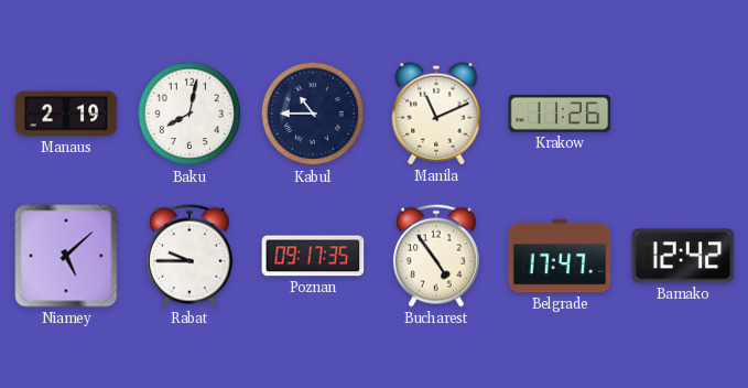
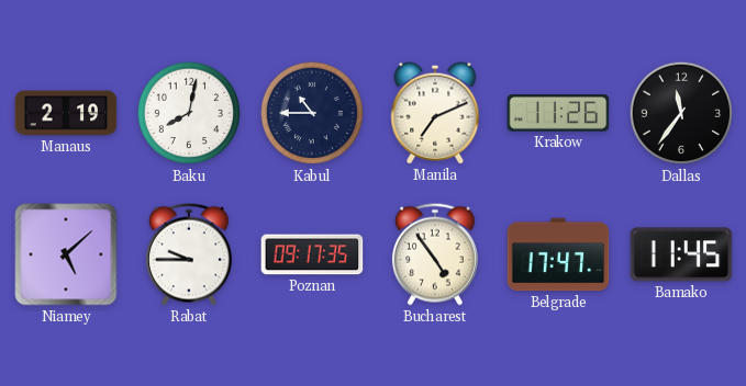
Manila: 11:11 -> 7:11
Dallas: none -> 11:36
Bamako: 12:42 -> 11:45
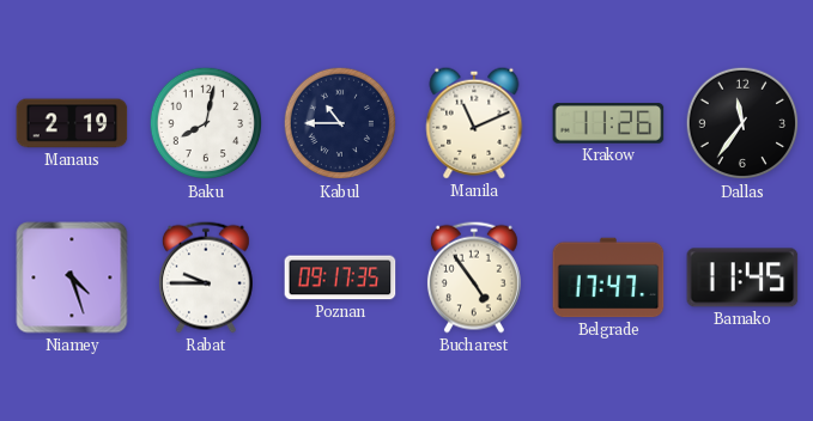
Manila: 7:11 -> 11:11
Niamey: 5:08 -> 4:27
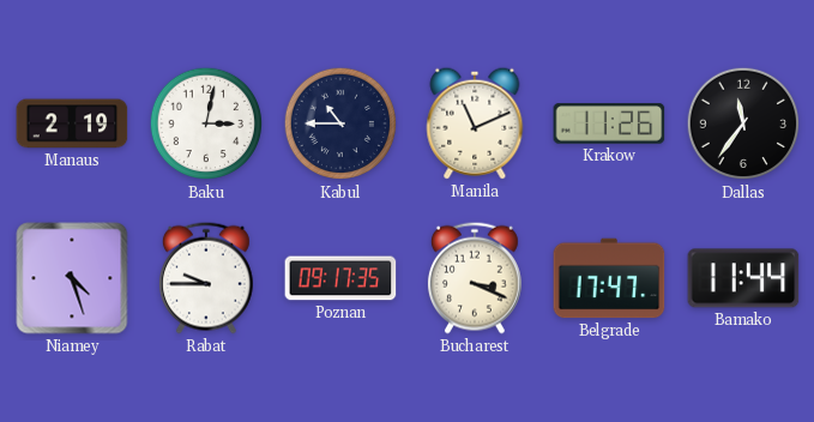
Baku: 8:02 -> 3:02
Bucharest: 4:54 -> 3:19
Bamako: 11:45 -> 11:44
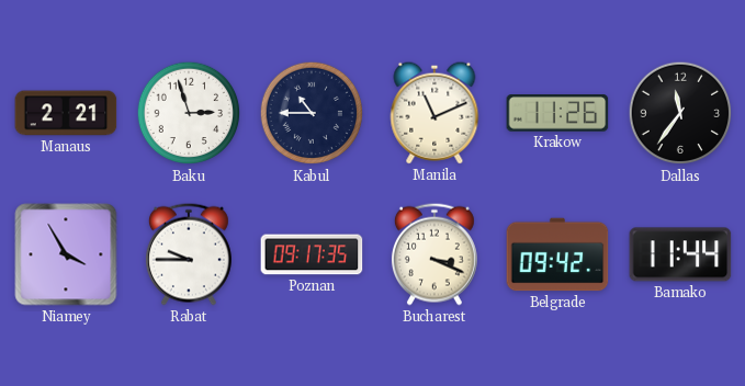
Manaus: 2:19 -> 2:21
Baku: 3:02 -> 2:57
Niamey: 4:27 -> 3:55
Belgrade: 17:47 -> 09:42
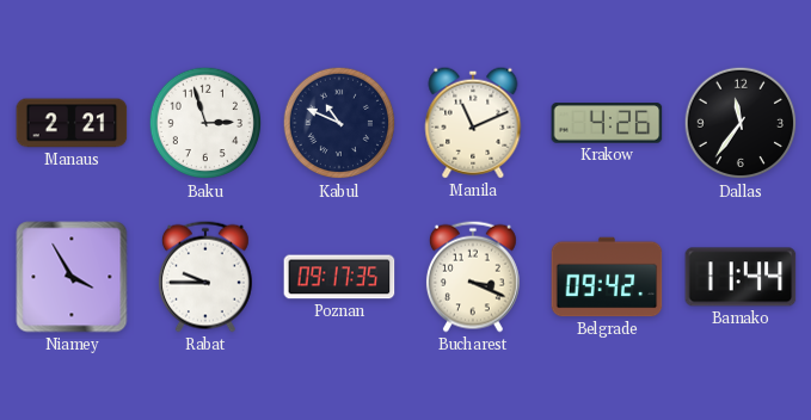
Kabul: 10:45 -> 10:49
Krakow: 11:26 -> 4:26
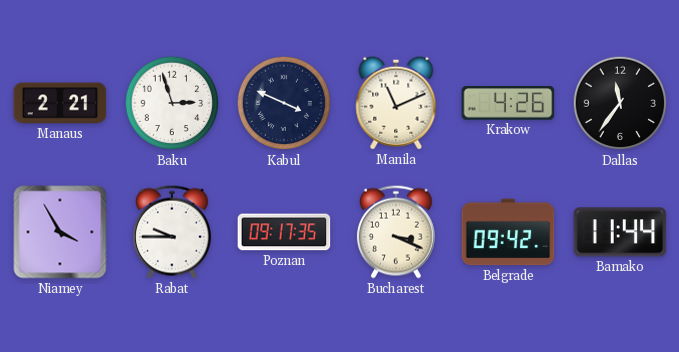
Kabul: 10:49 -> 3:49
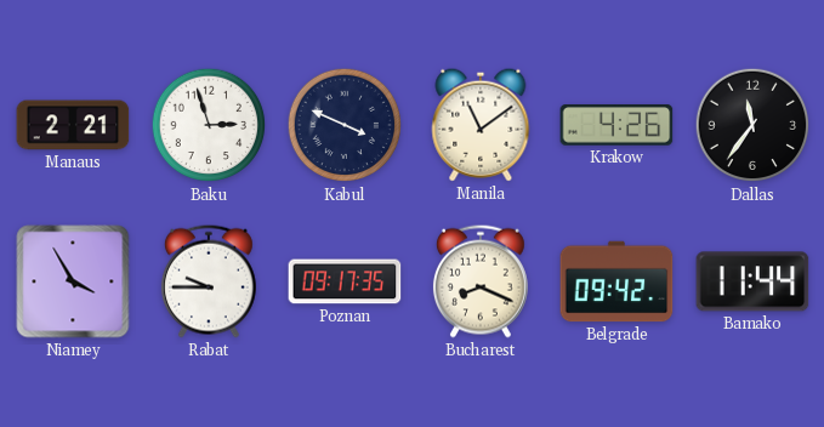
Manila: 11:11 -> 11:09
Bucharest: 3:19 -> 8:19
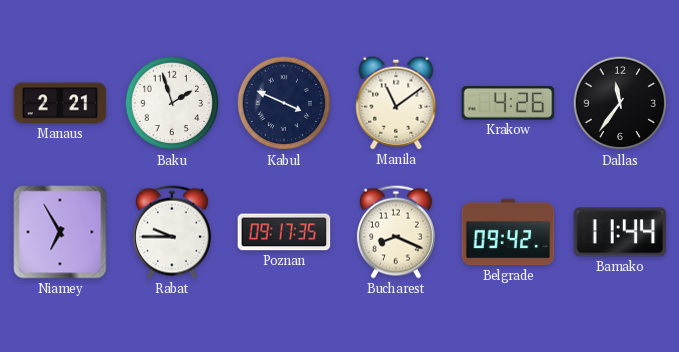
Baku: 2:57 -> 1:57
Niamey: 3:55 -> 6:55
